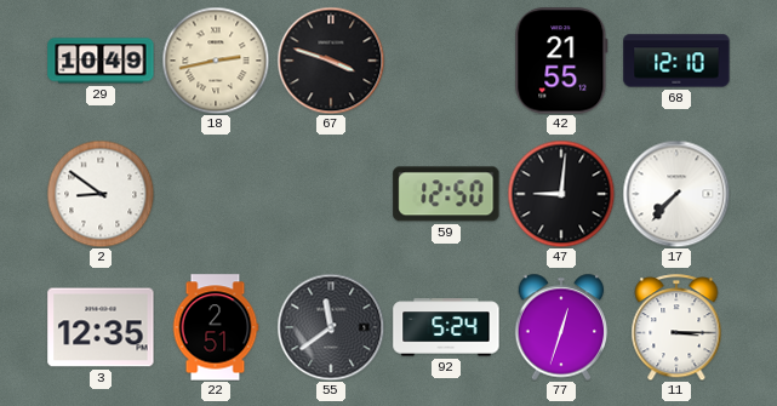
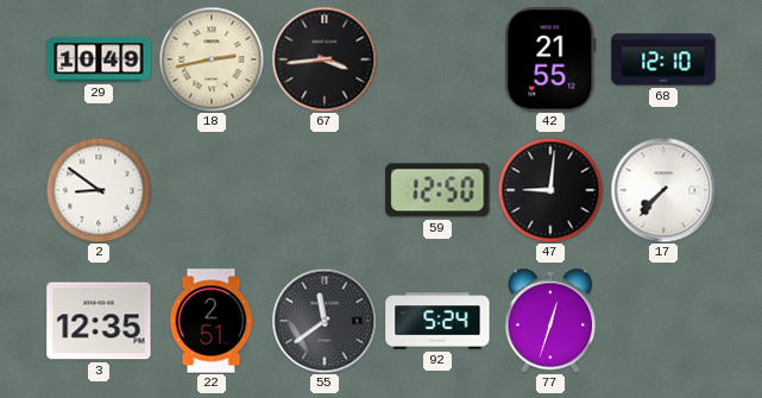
67: 3:48 -> 3:44
11: 3:15 -> none
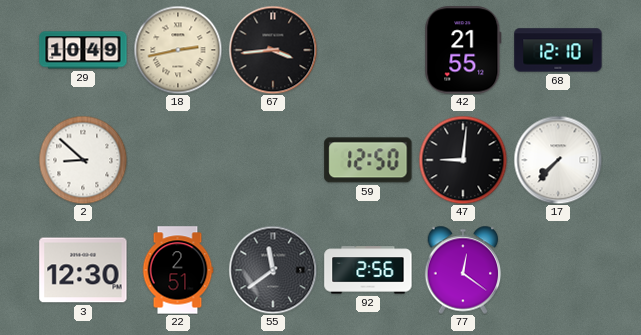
2: 8:51 -> 8:52
3: 12:35 -> 12:30
92: 5:24 -> 2:56
77: 12:33 -> 12:21
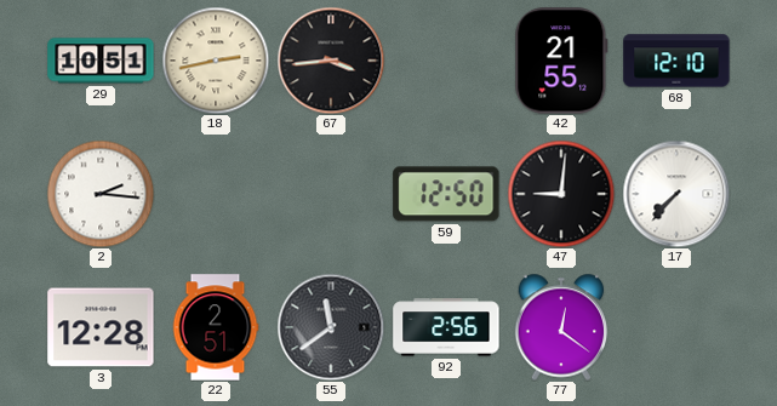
29: 10:49 -> 10:51
2: 8:52 -> 2:16
3: 12:30 -> 12:28
